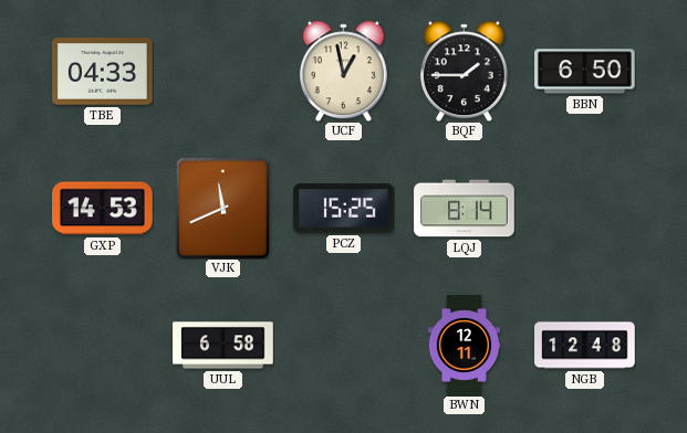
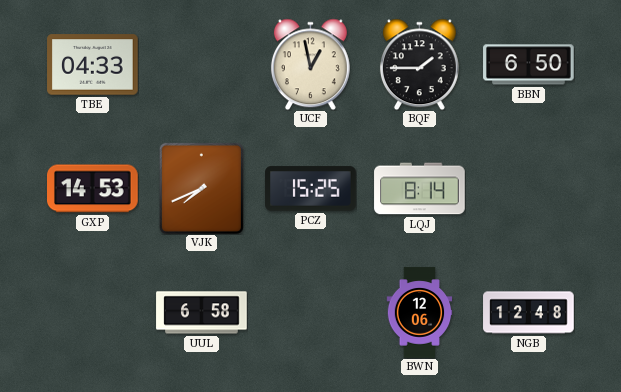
VJK: 11:41 -> 7:41
BWN: 12:11 -> 12:06
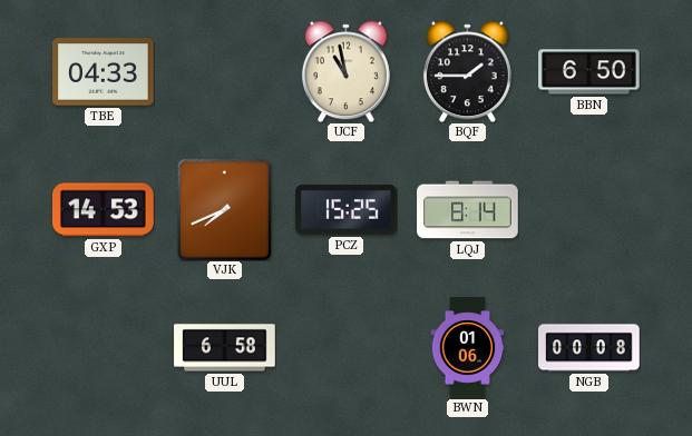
UCF: 12:58 -> 10:58
BWN: 12:06 -> 01:06
NGB: 12:48 -> 00:08
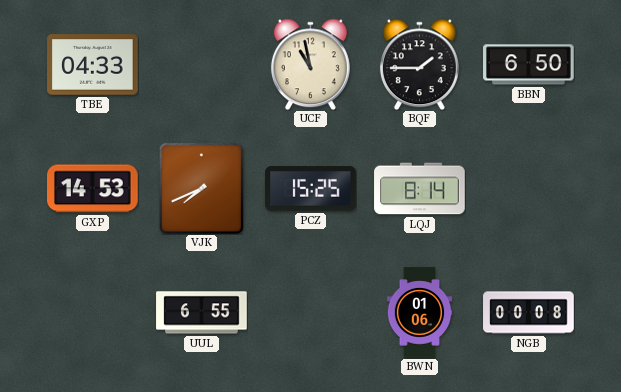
UUL: 6:58 -> 6:55
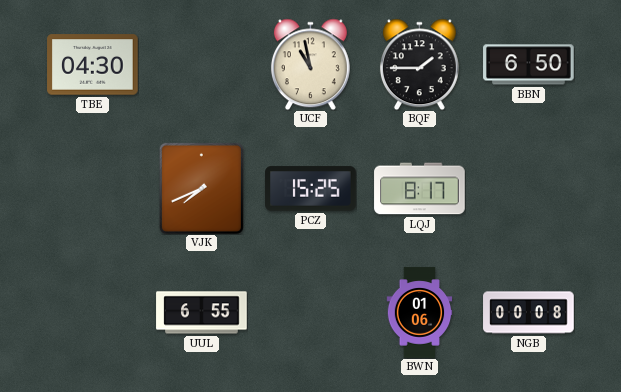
TBE: 04:33 -> 04:30
GXP: 14:53 -> none
LQJ: 8:14 -> 8:17
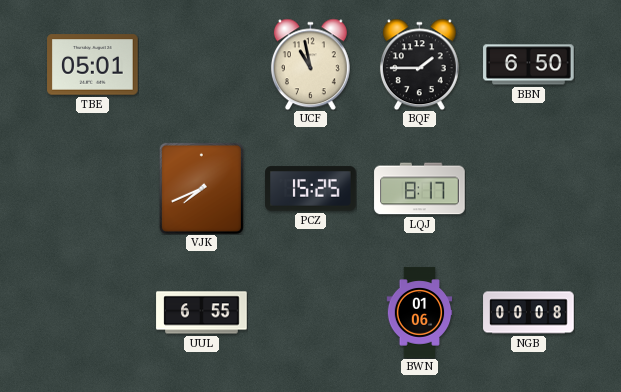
TBE: 04:30 -> 05:01
